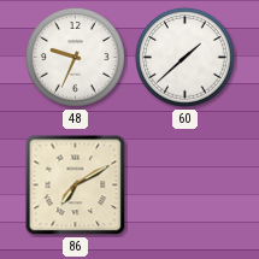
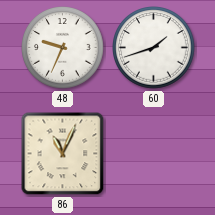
60: 1:38 -> 1:42
86: 7:10 -> 11:04
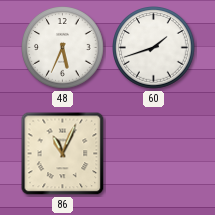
48: 9:34 -> 5:34
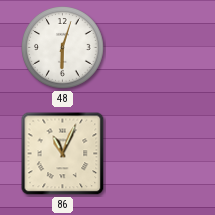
48: 5:34 -> 6:03
60: 1:42 -> none
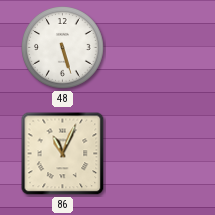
48: 6:03 -> 5:27
